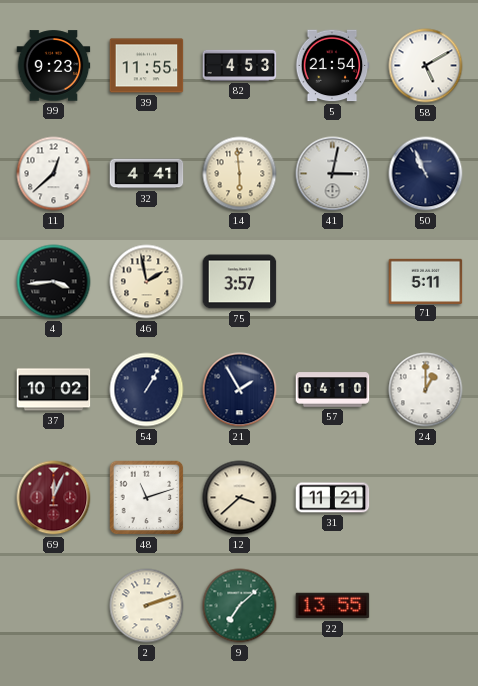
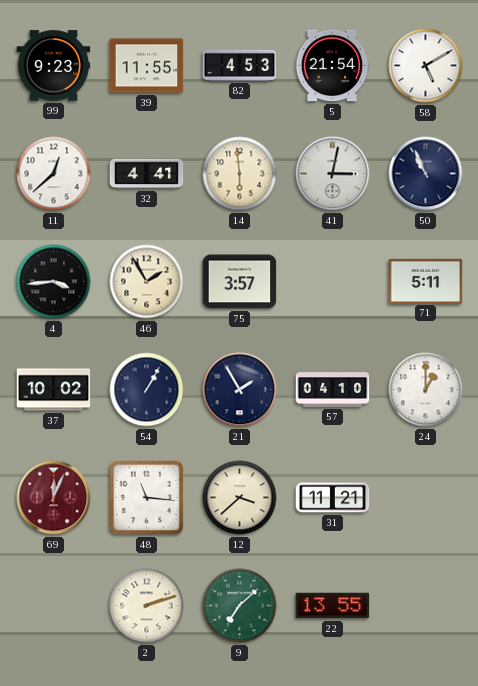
46: 1:58 -> 1:55
48: 11:12 -> 11:16
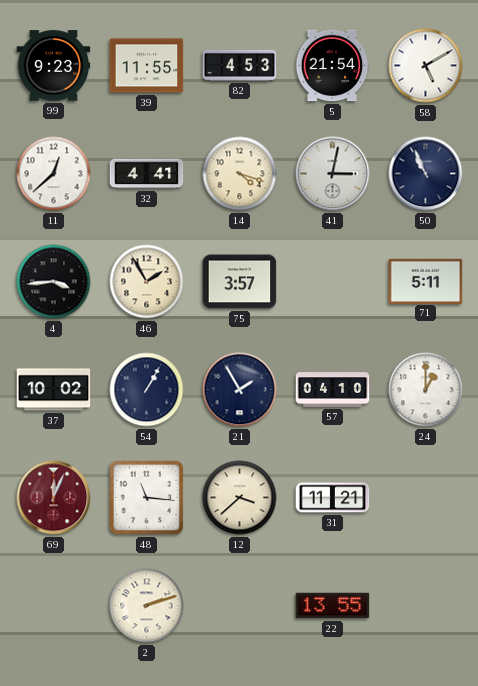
14: 5:59 -> 4:18
9: 7:08 -> none
